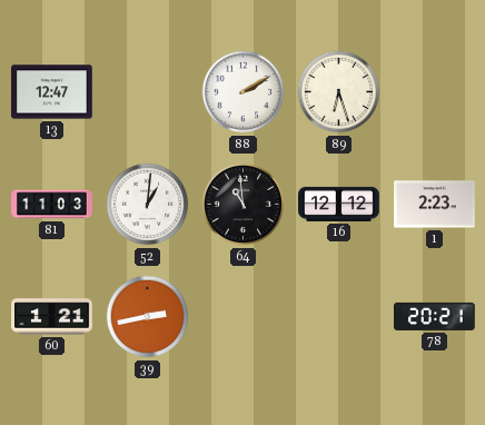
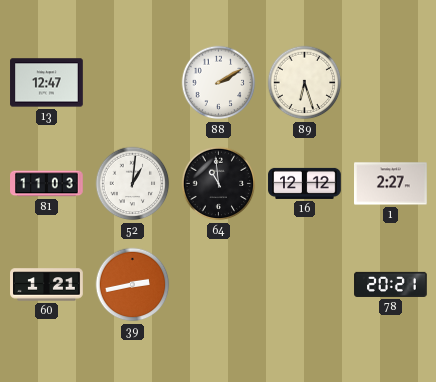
1: 2:23 -> 2:27
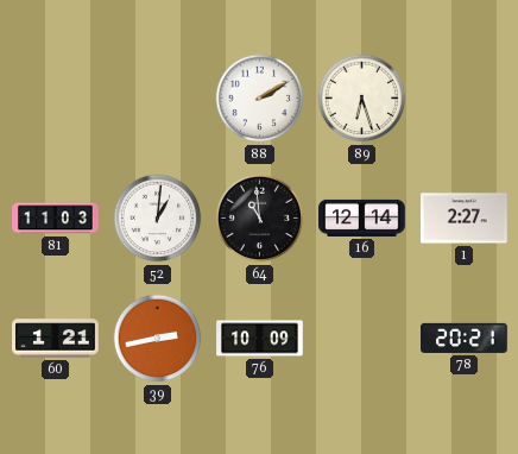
13: 12:47 -> none
16: 12:12 -> 12:14
76: none -> 10:09
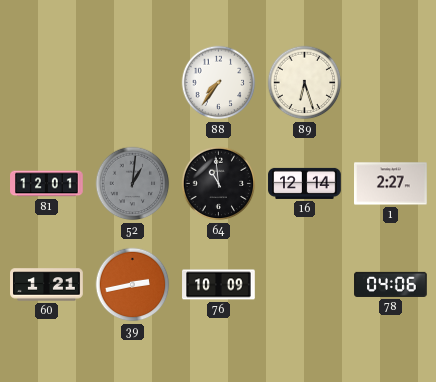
88: 2:10 -> 7:36
81: 11:03 -> 12:01
52 dial: white -> grey
78: 20:21 -> 04:06
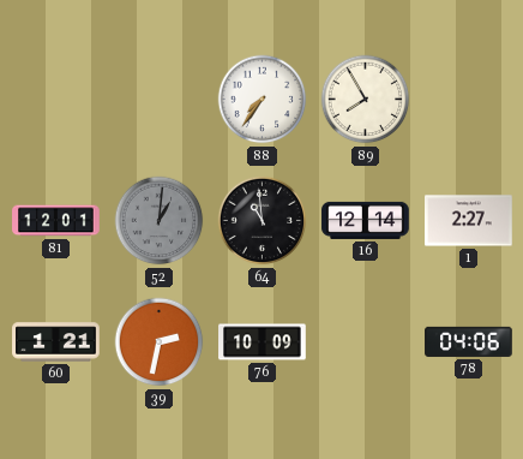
89: 6:27 -> 7:55
39: 2:43 -> 2:32
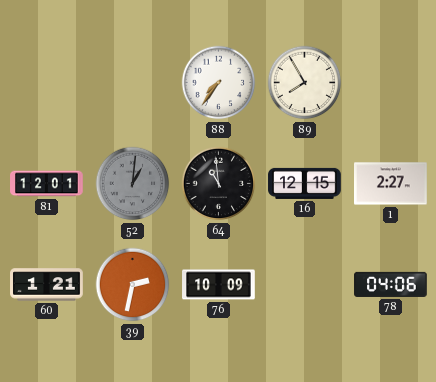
16: 12:14 -> 12:15
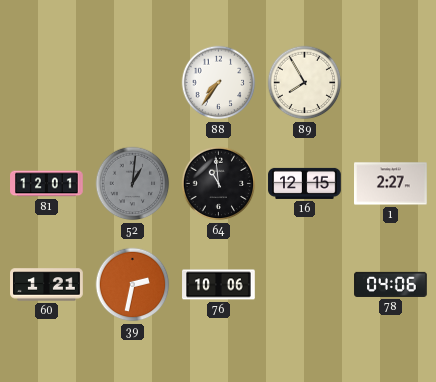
76: 10:09 -> 10:06
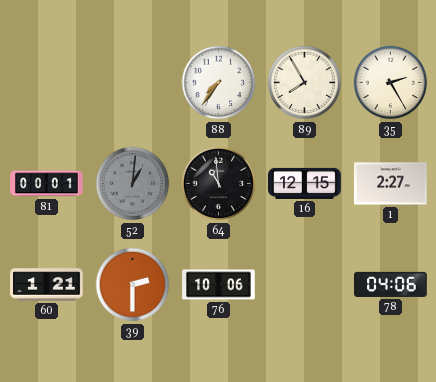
35: none -> 2:25
81: 12:01 -> 00:01
39: 2:32 -> 2:30
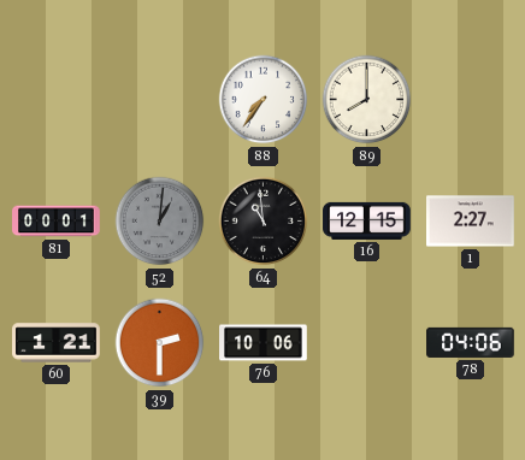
89: 7:55 -> 8:00
35: 2:25 -> none
